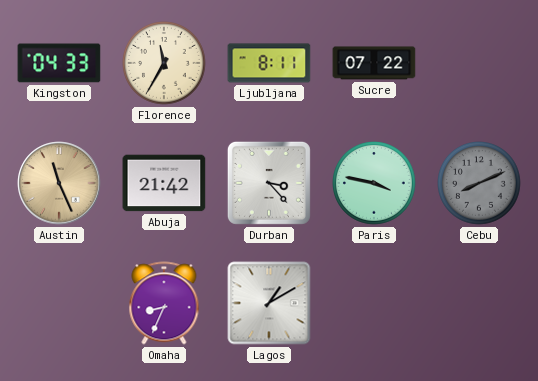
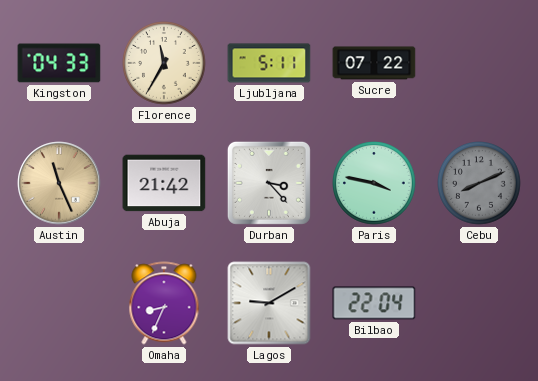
Ljubljana: 8:11 -> 5:11
Lagos: 1:10 -> 9:10
Bilbao: none -> 22:04
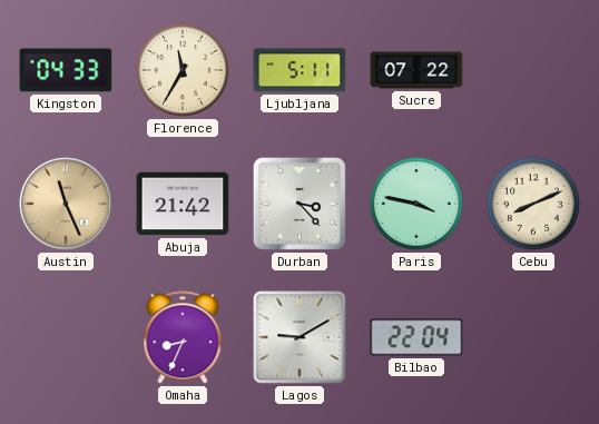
Cebu dial: grey -> cream
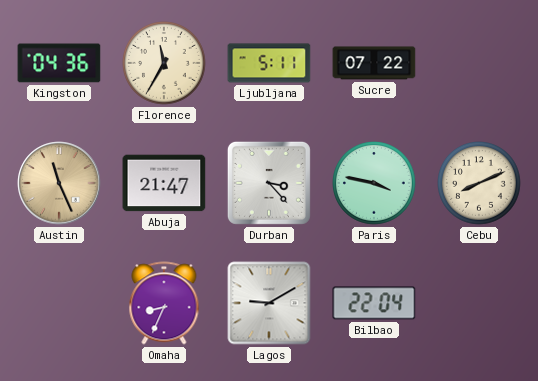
Kingston: 04:33 -> 04:36
Abuja: 21:42 -> 21:47
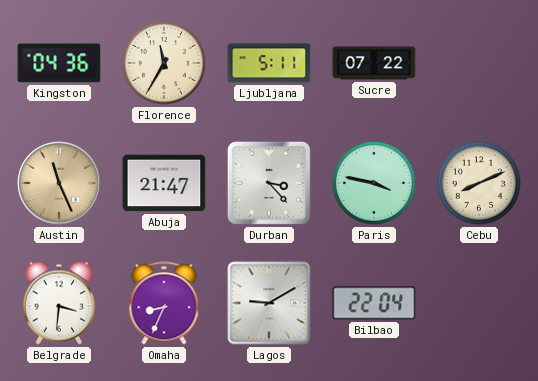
Belgrade: none -> 3:31
